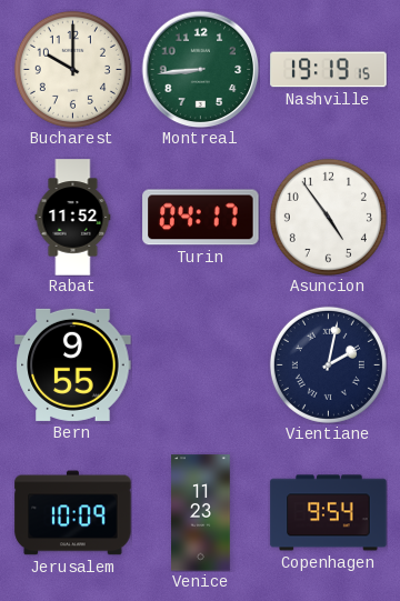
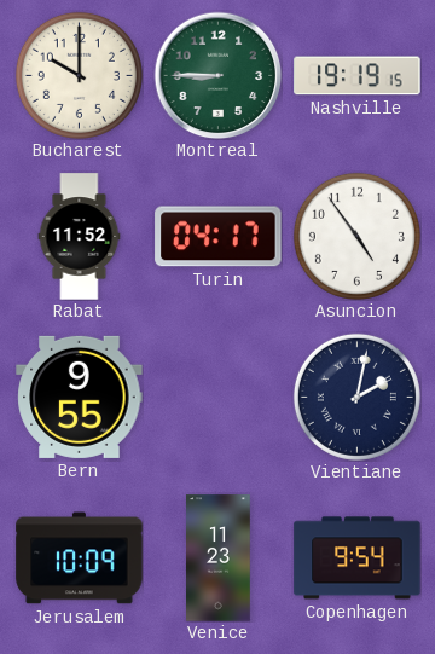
Montreal: 8:44 -> 8:45
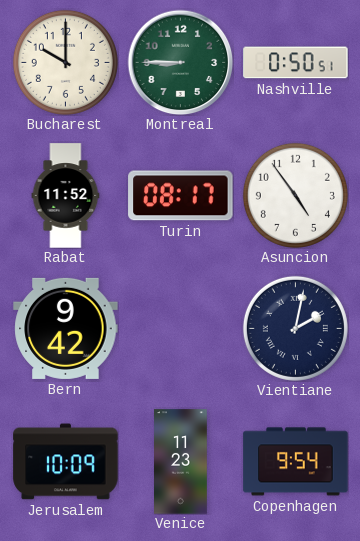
Nashville: 19:19 -> 0:50
Turin: 04:17 -> 08:17
Bern: 9:55 -> 9:42
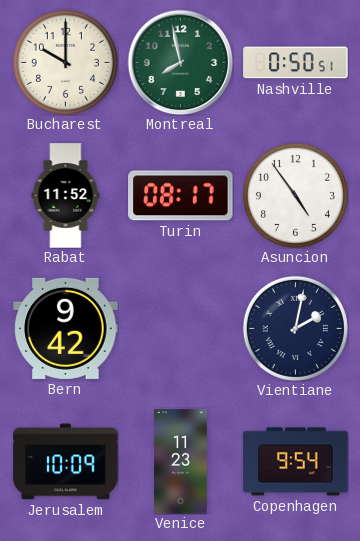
Montreal: 8:45 -> 7:58
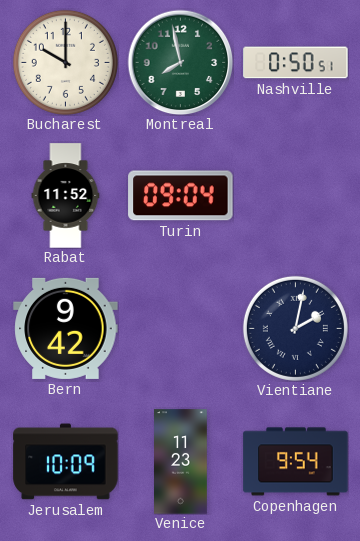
Turin: 08:17 -> 09:04
Asuncion: 4:54 -> none
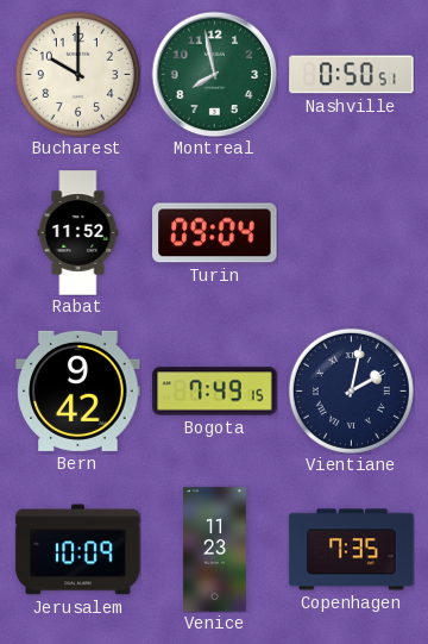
Bogota: none -> 7:49
Copenhagen: 9:54 -> 7:35
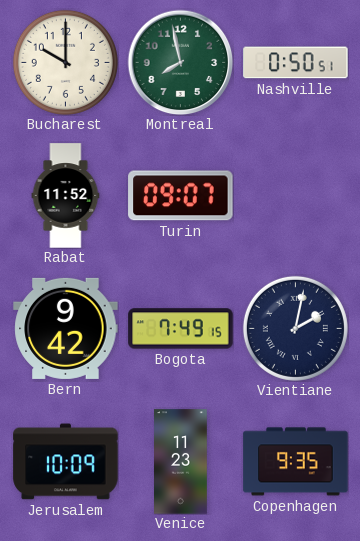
Turin: 09:04 -> 09:07
Copenhagen: 7:35 -> 9:35
